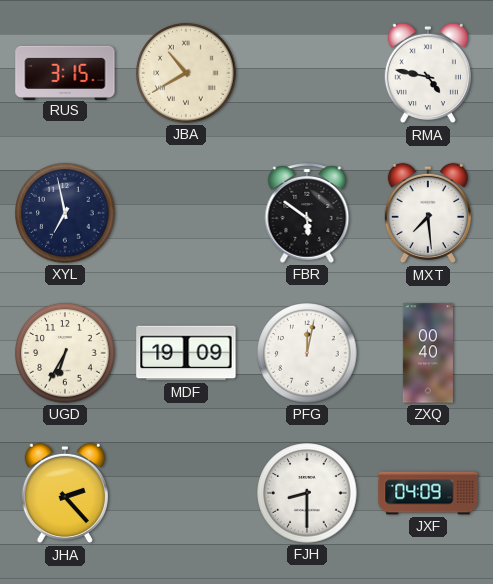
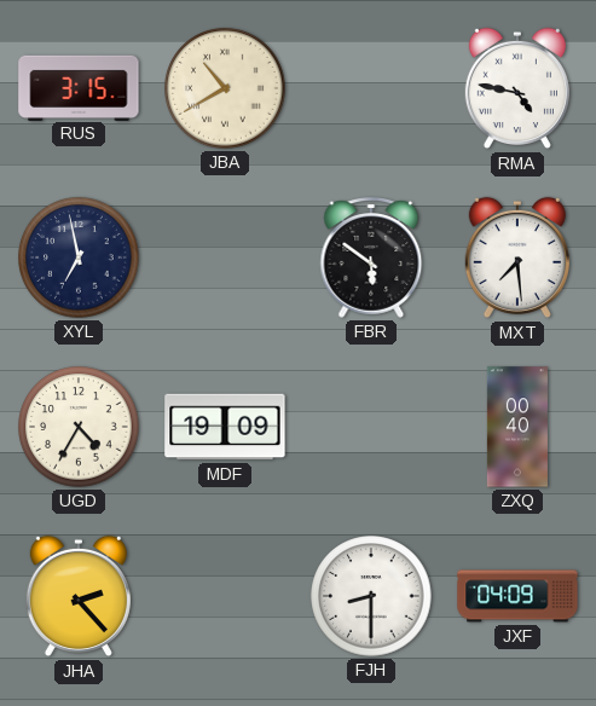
UGD: 6:35 -> 4:35
PFG: 12:02 -> none
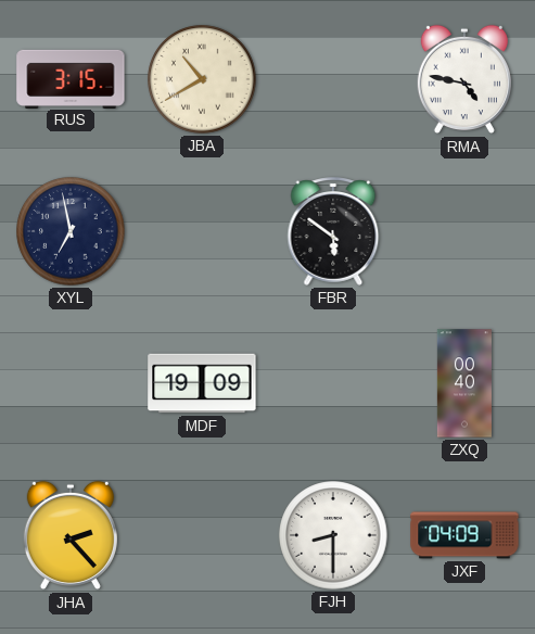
MXT: 7:29 -> none
UGD: 4:35 -> none
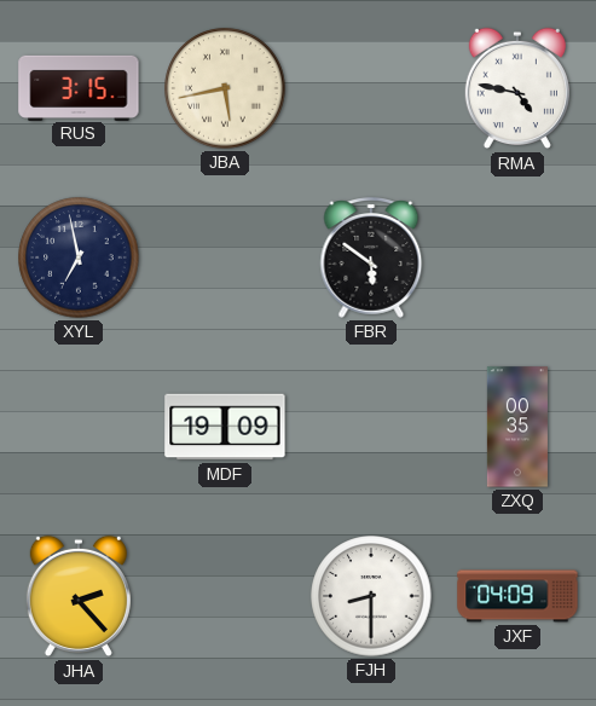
JBA: 10:40 -> 5:43
ZXQ: 00:40 -> 00:35
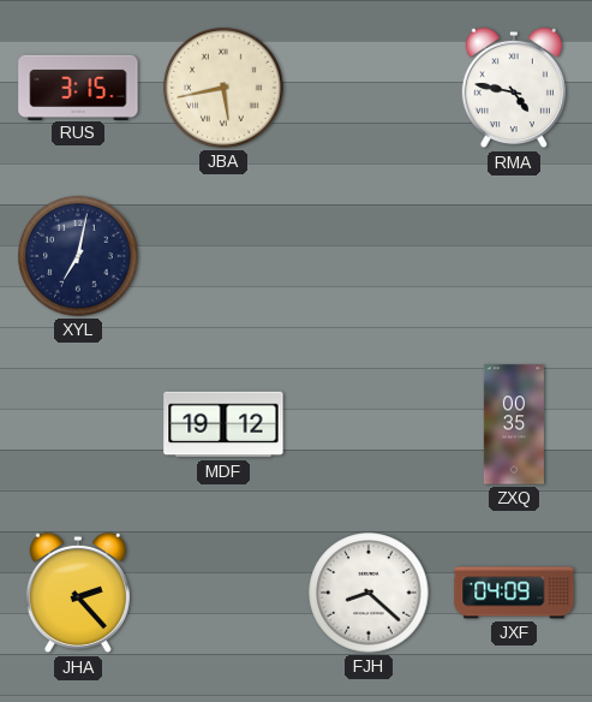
XYL: 6:58 -> 7:02
FBR: 5:51 -> none
MDF: 19:09 -> 19:12
FJH: 8:30 -> 8:22
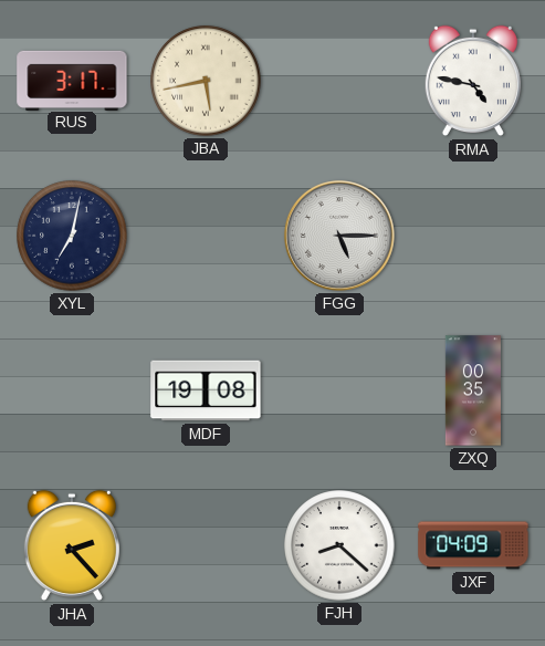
RUS: 3:15 -> 3:17
FGG: none -> 5:15
MDF: 19:12 -> 19:08
